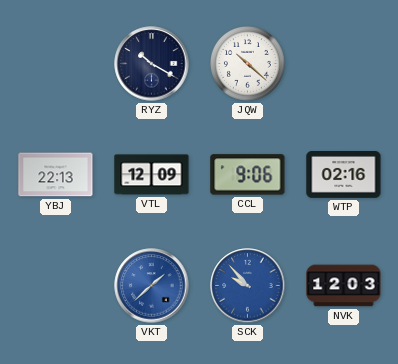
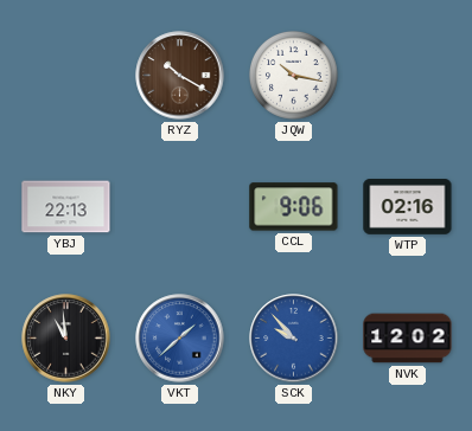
RYZ dial: navy -> brown
JQW: 10:22 -> 10:17
VTL: 12:09 -> none
NKY: none -> 10:59
NVK: 12:03 -> 12:02
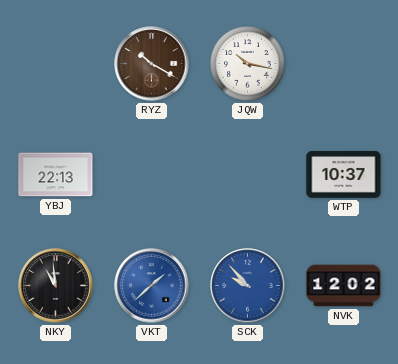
CCL: 9:06 -> none
WTP: 02:16 -> 10:37
